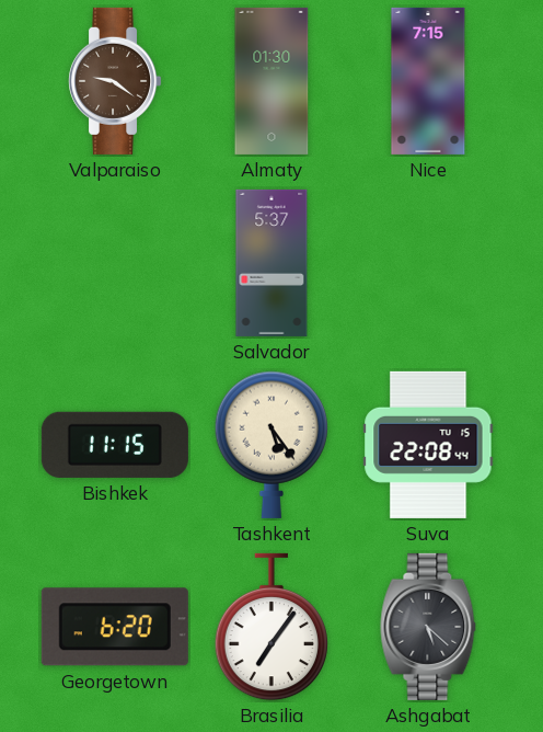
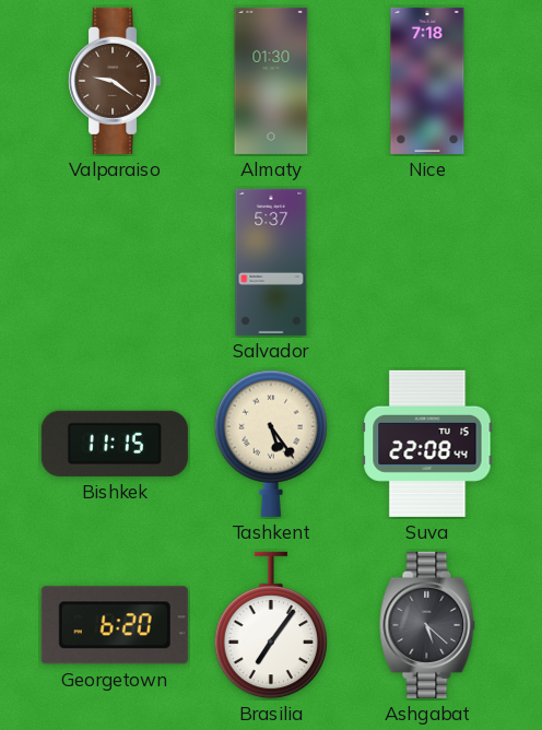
Nice: 7:15 -> 7:18
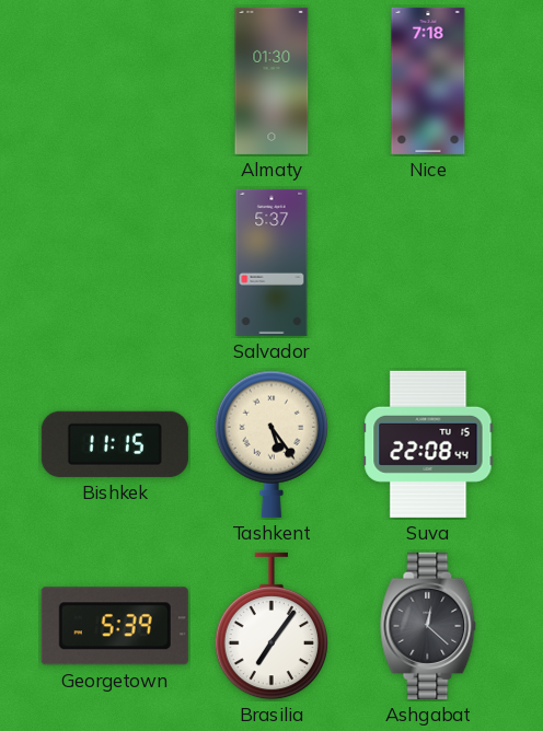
Valparaiso: 9:21 -> none
Georgetown: 6:20 -> 5:39
Ashgabat: 5:22 -> 12:22
